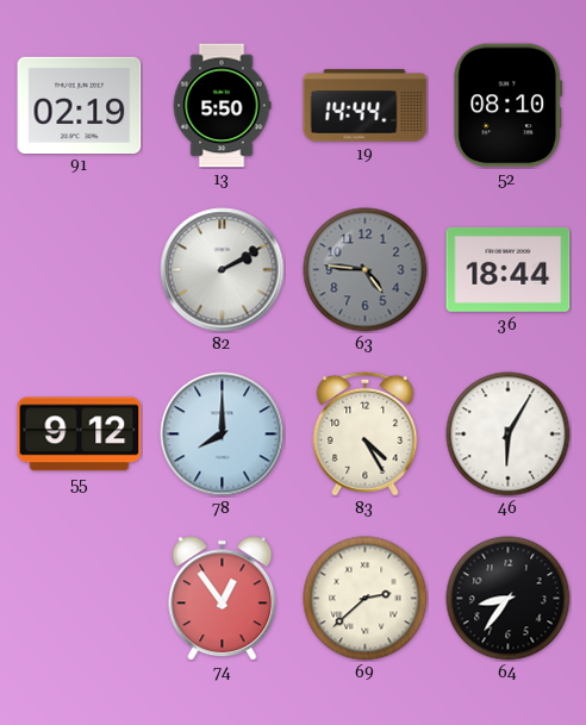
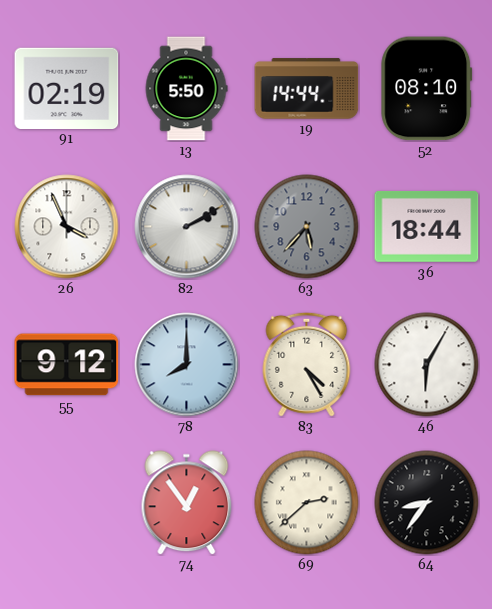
26: none -> 3:56
63: 4:46 -> 5:37
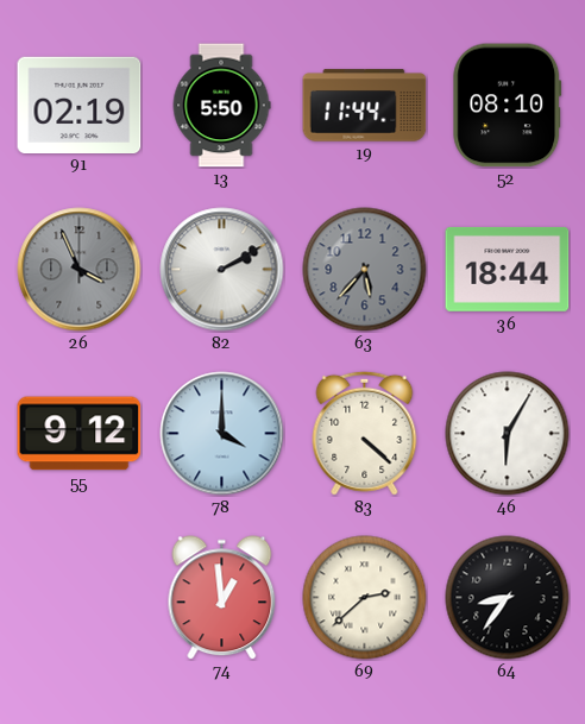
19: 14:44 -> 11:44
26 dial: white -> grey
78: 8:00 -> 4:00
83: 4:25 -> 4:22
74: 12:54 -> 12:59
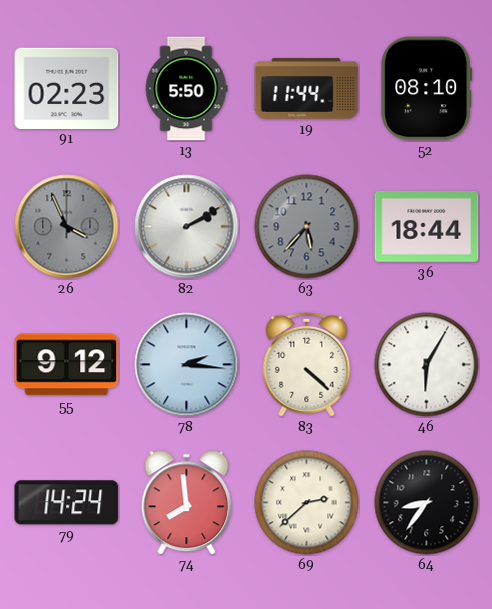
91: 02:19 -> 02:23
78: 4:00 -> 2:16
79: none -> 14:24
74: 12:59 -> 7:59
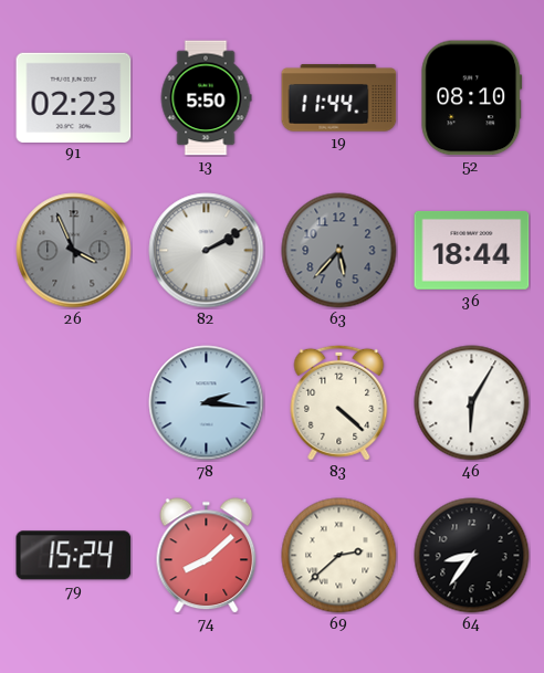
55: 9:12 -> none
79: 14:24 -> 15:24
74: 7:59 -> 8:08
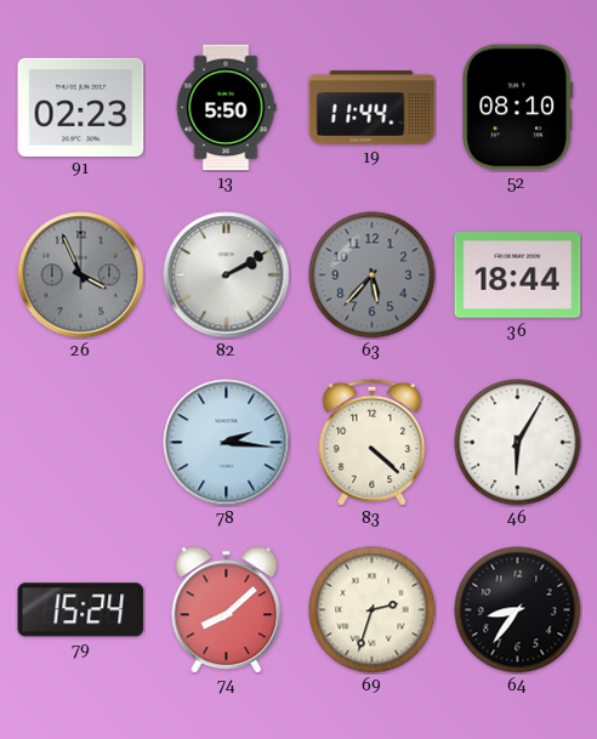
69: 2:38 -> 2:33
